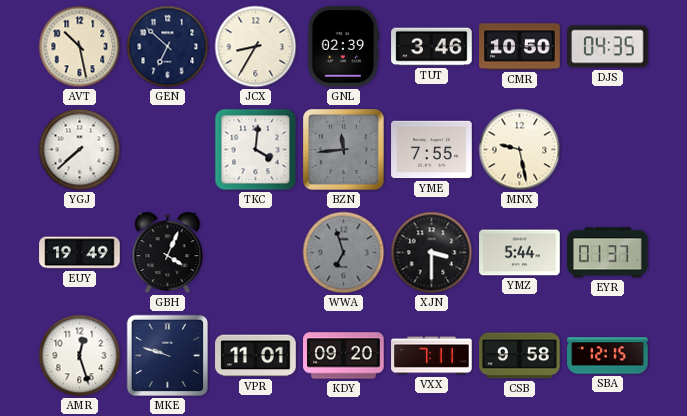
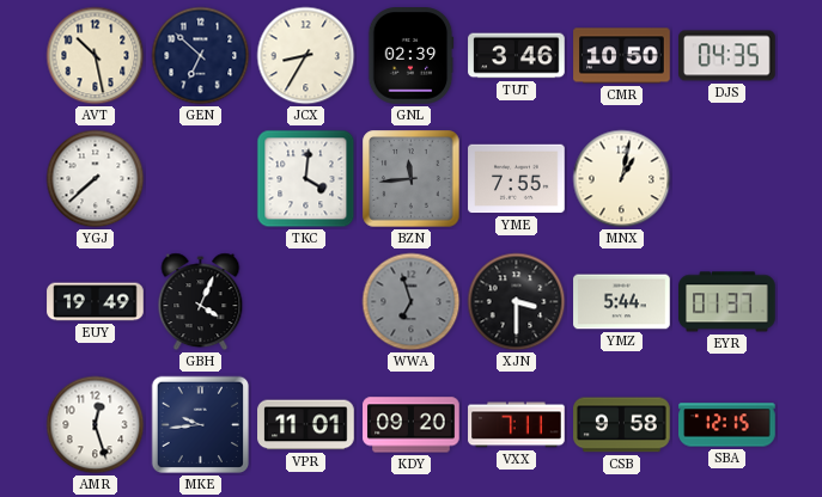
MNX: 9:28 -> 1:02
MKE: 9:48 -> 9:44
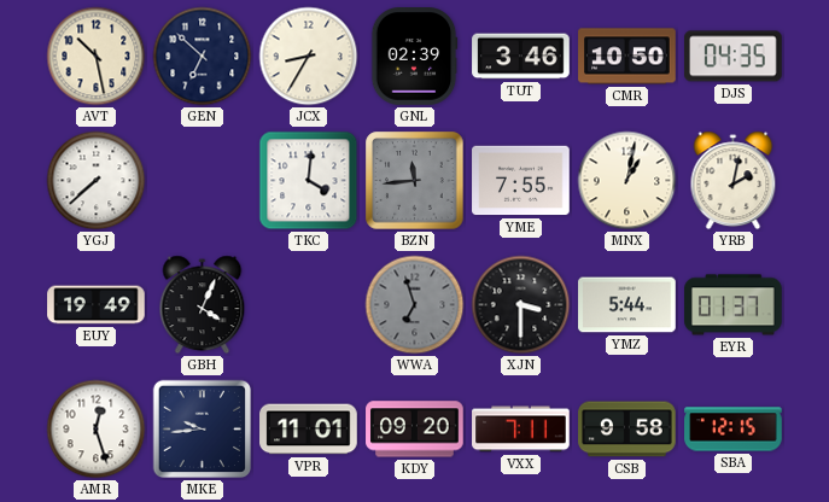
YRB: none -> 2:02
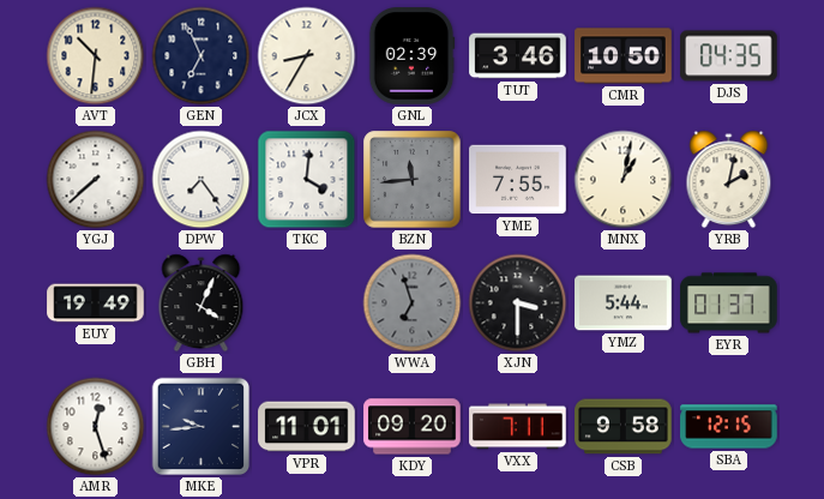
AVT: 10:28 -> 10:31
GEN: 6:52 -> 6:56
DPW: none -> 7:24
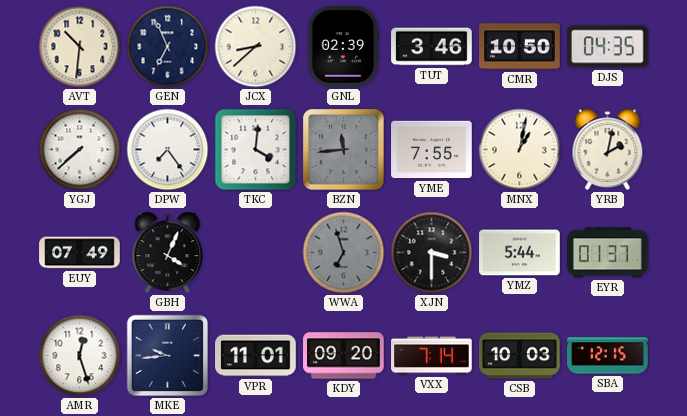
JCX: 8:35 -> 8:38
EUY: 19:49 -> 07:49
VXX: 7:11 -> 7:14
CSB: 9:58 -> 10:03
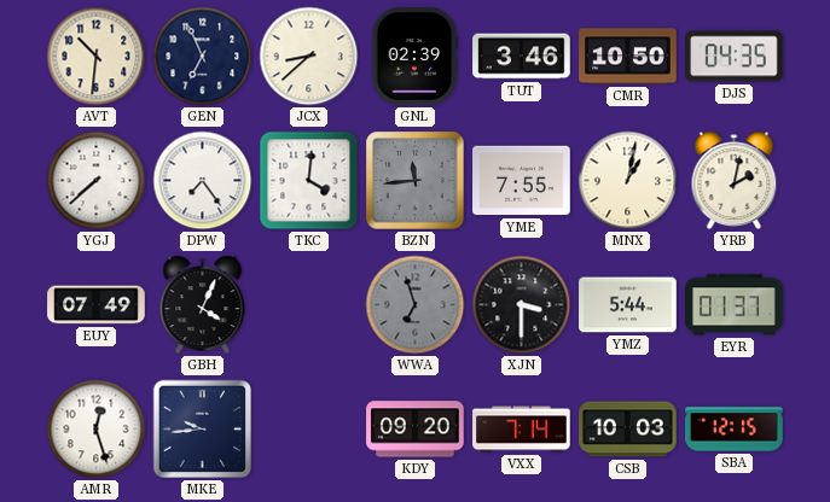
VPR: 11:01 -> none
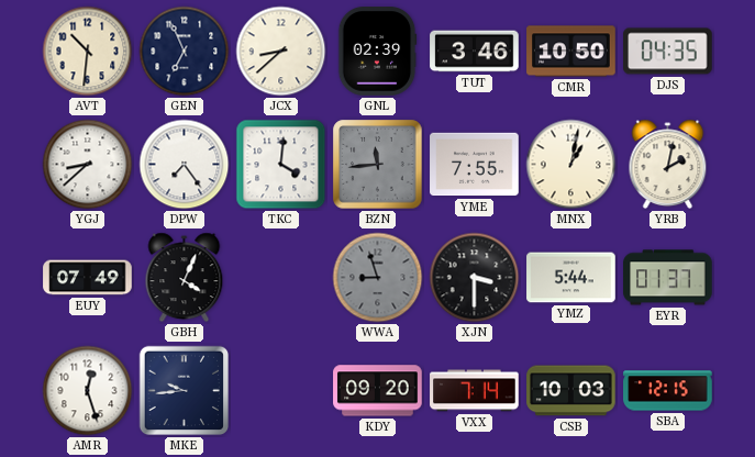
YGJ: 7:38 -> 8:38
WWA: 6:57 -> 8:57
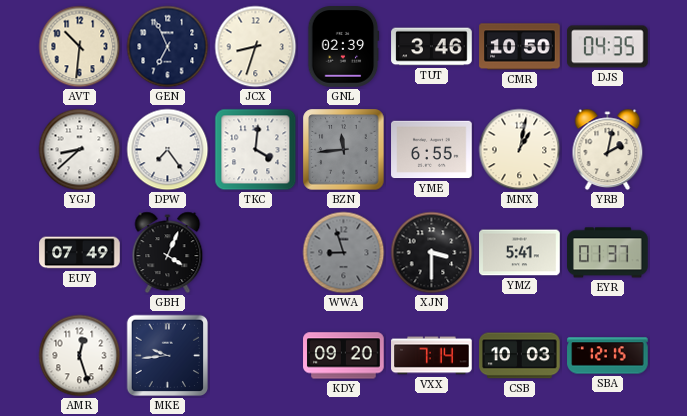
JCX: 8:38 -> 8:33
YME: 7:55 -> 6:55
YMZ: 5:44 -> 5:41
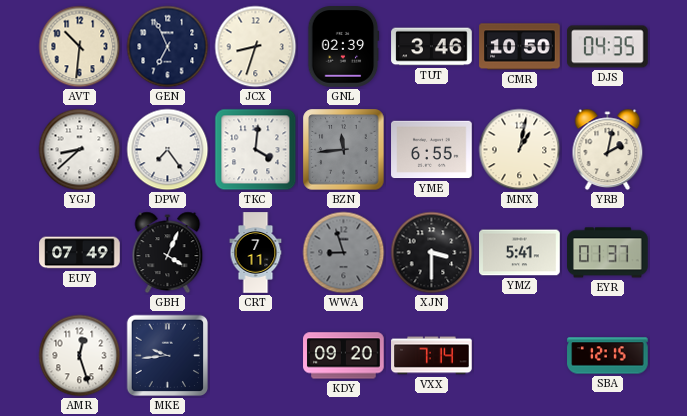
CRT: none -> 7:11
CSB: 10:03 -> none
